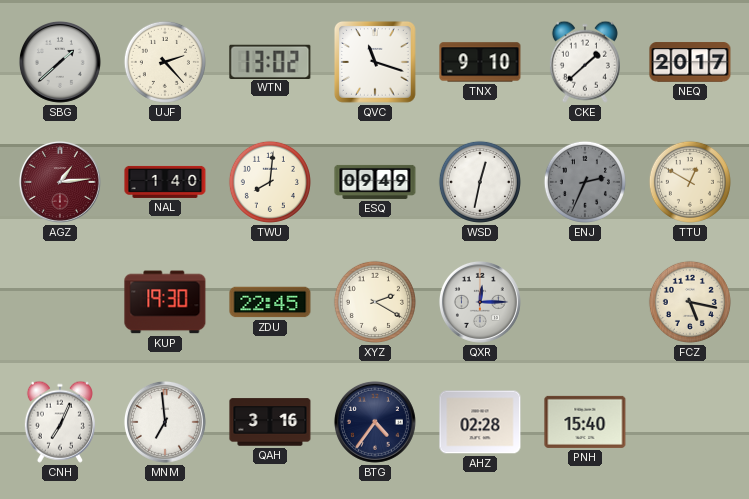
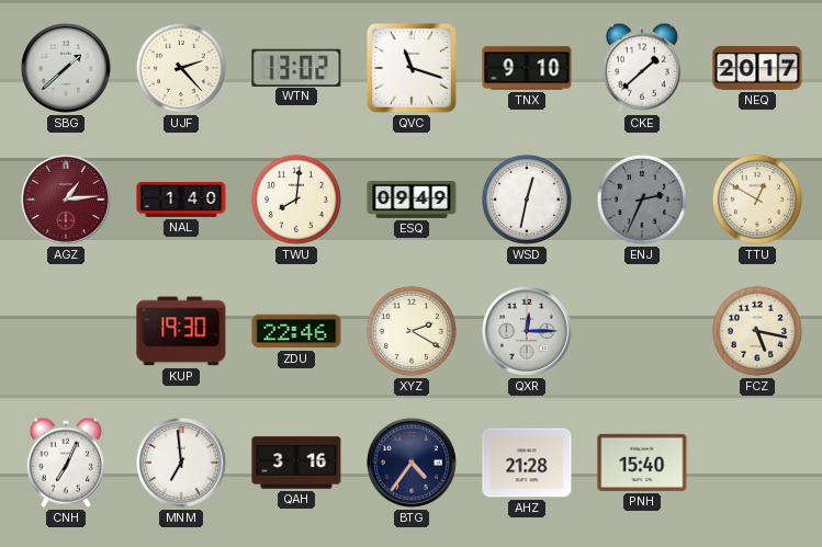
ZDU: 22:45 -> 22:46
AHZ: 02:28 -> 21:28
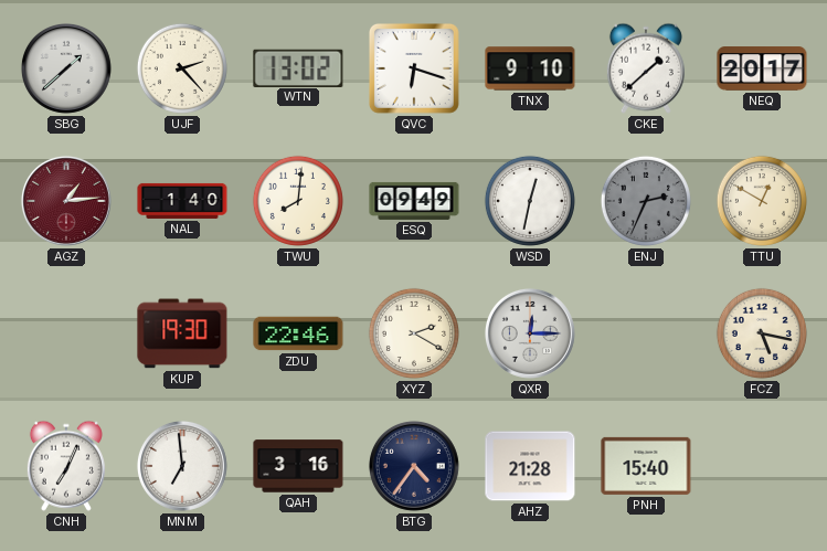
QVC: 11:18 -> 6:18
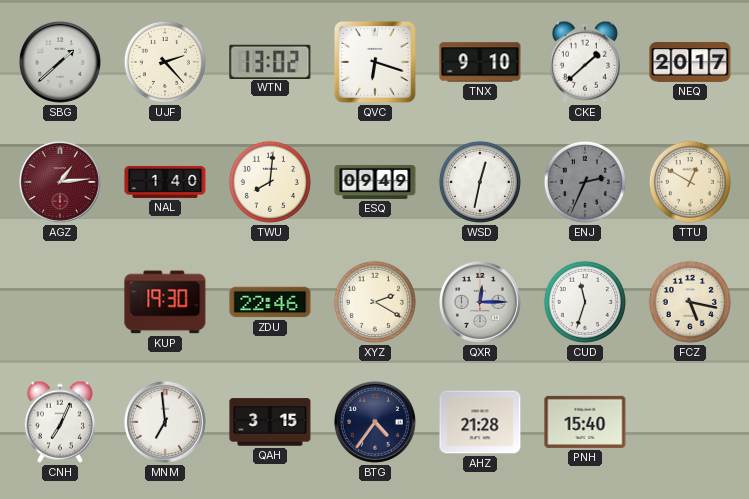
CUD: none -> 11:33
QAH: 3:16 -> 3:15
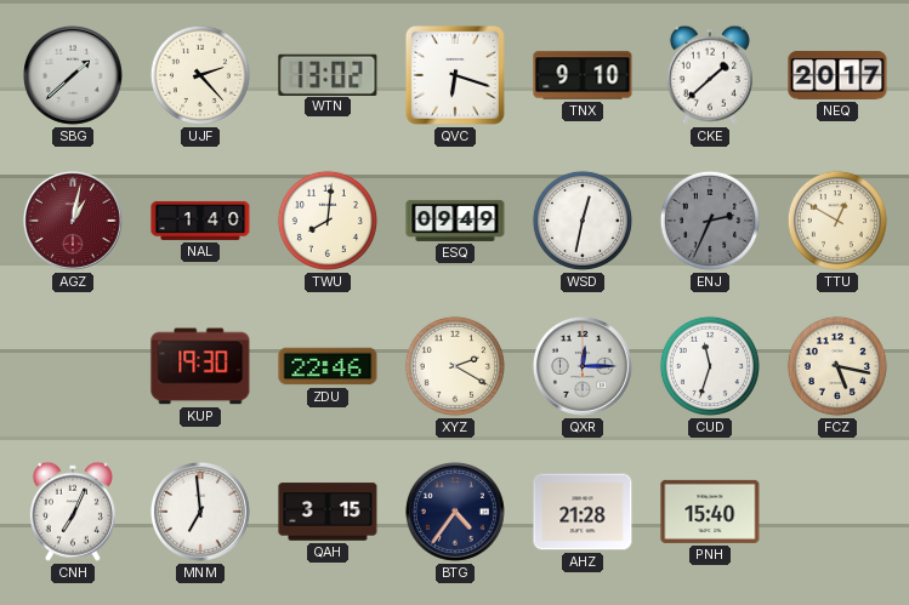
AGZ: 1:14 -> 1:02
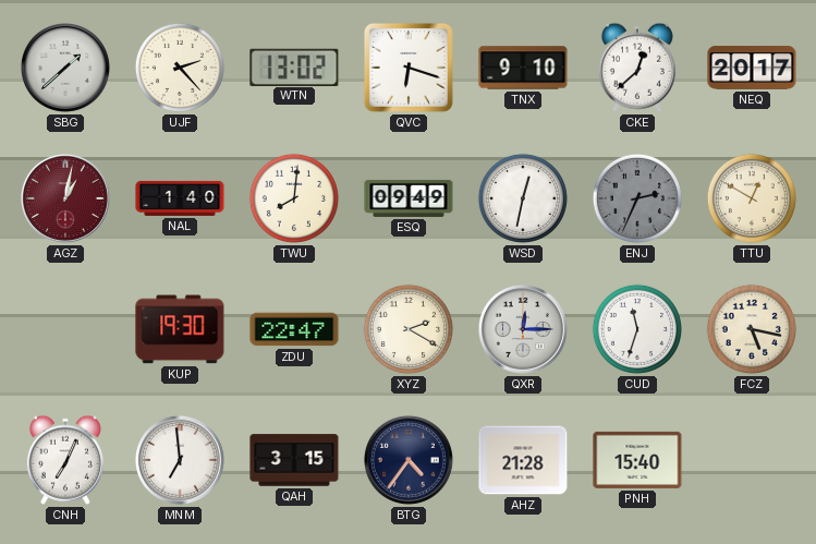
CKE: 1:38 -> 12:38
ZDU: 22:46 -> 22:47
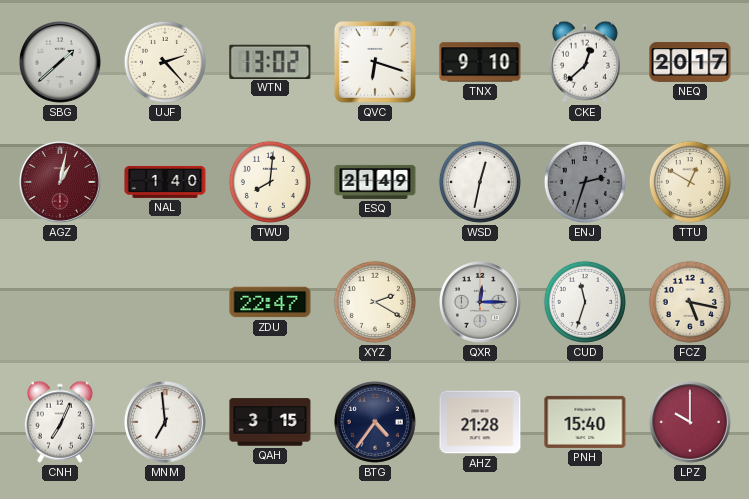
ESQ: 09:49 -> 21:49
ENJ: 2:34 -> 2:33
KUP: 19:30 -> none
LPZ: none -> 10:00
